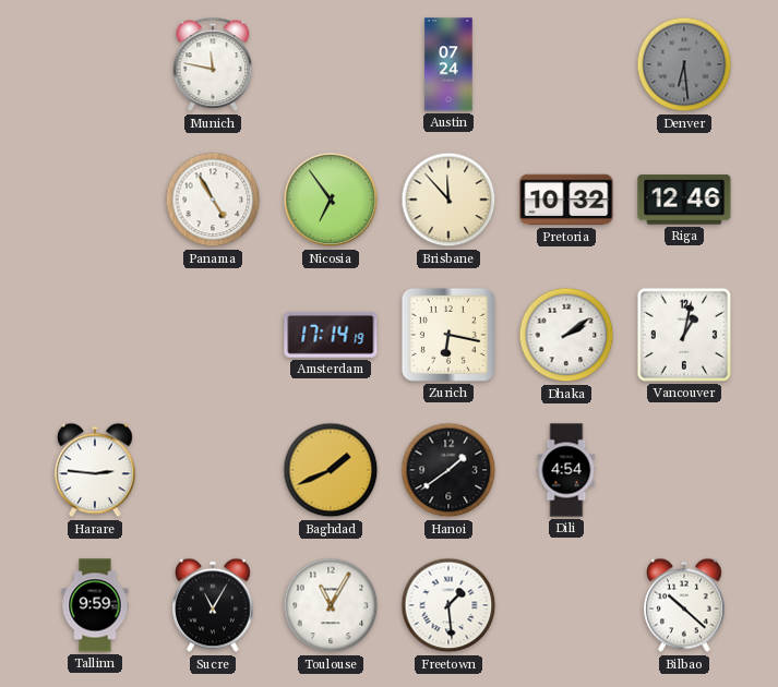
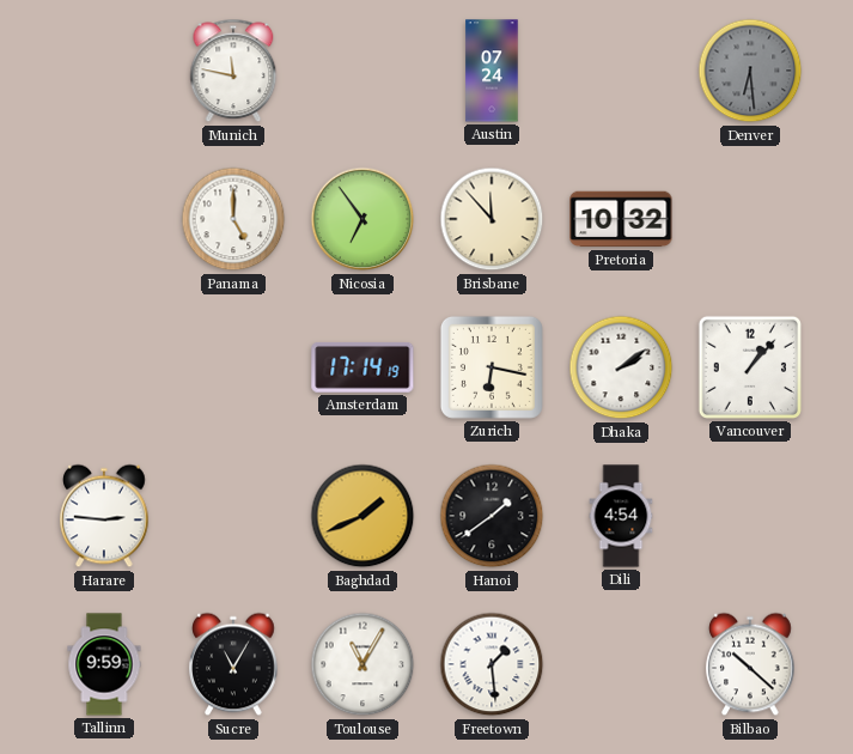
Panama: 4:55 -> 5:00
Riga: 12:46 -> none
Vancouver: 1:02 -> 1:07
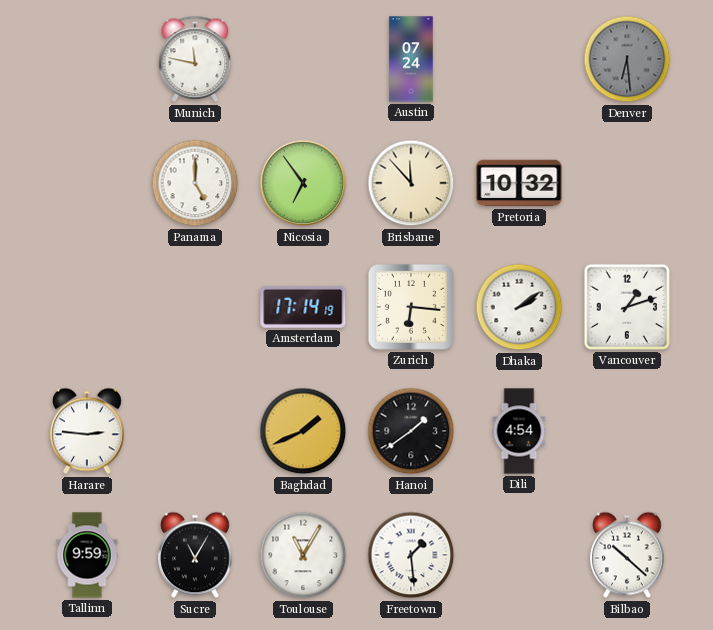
Zurich: 6:17 -> 6:16
Vancouver: 1:07 -> 1:12
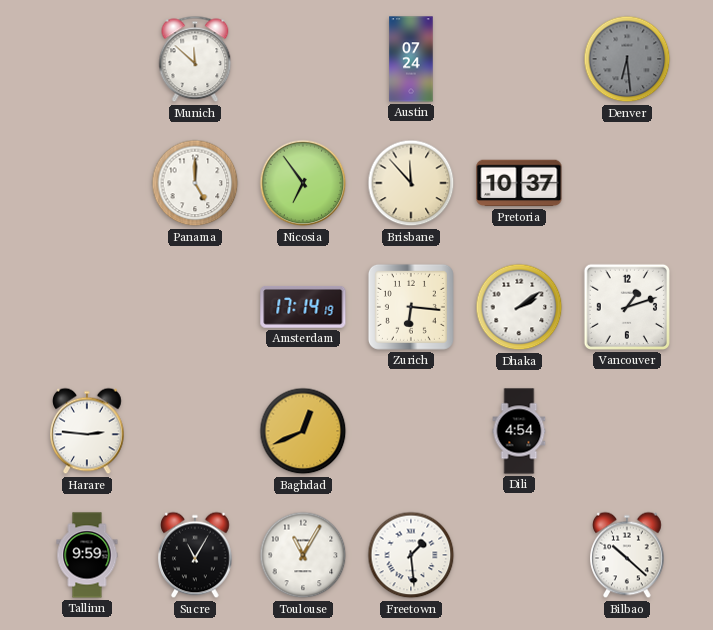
Munich: 11:47 -> 11:52
Pretoria: 10:32 -> 10:37
Baghdad: 1:41 -> 12:41
Hanoi: 1:39 -> none
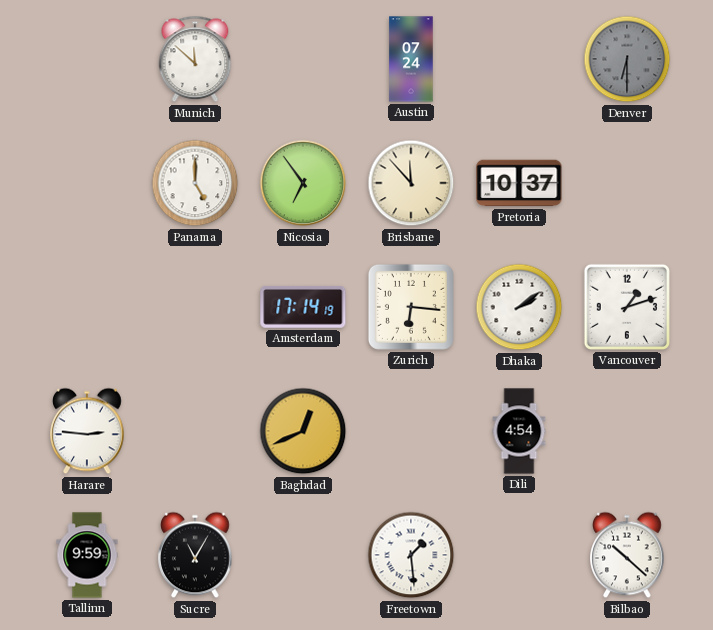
Denver: 6:29 -> 6:30
Toulouse: 11:05 -> none
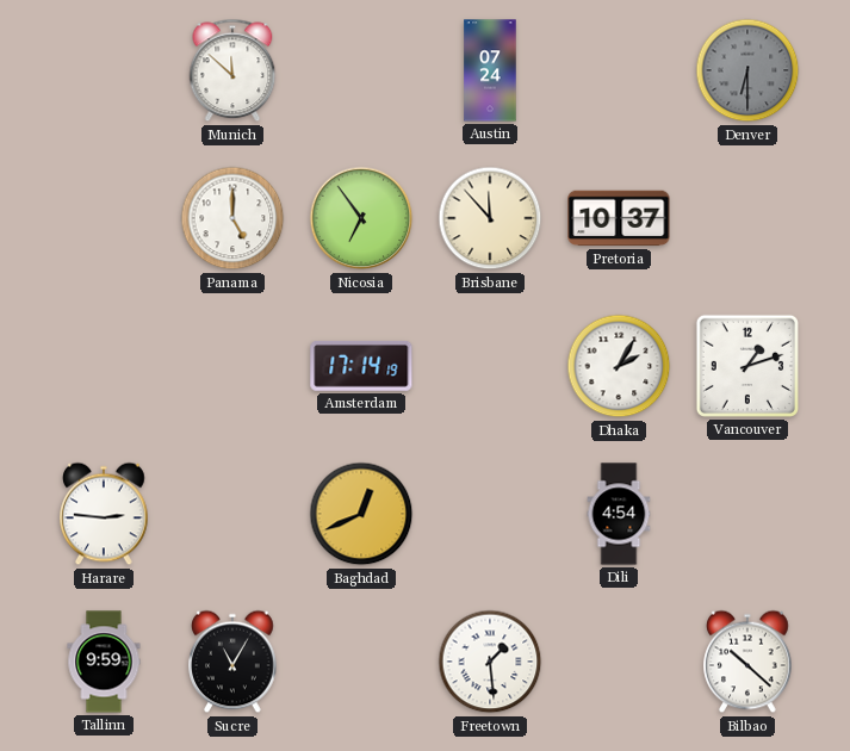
Zurich: 6:16 -> none
Dhaka: 2:09 -> 2:05
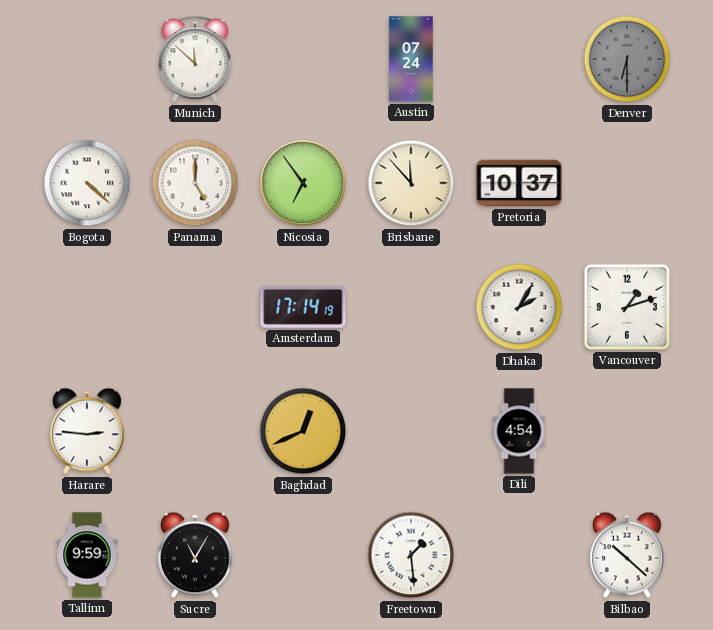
Bogota: none -> 4:22
